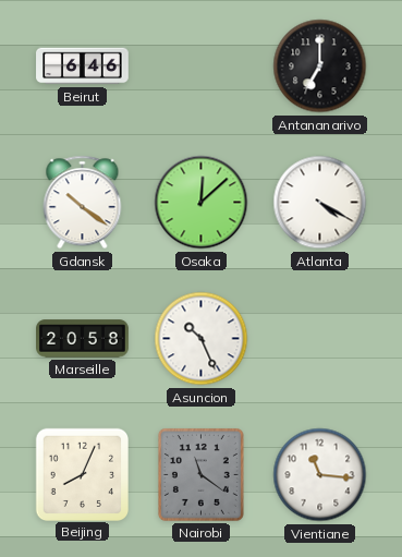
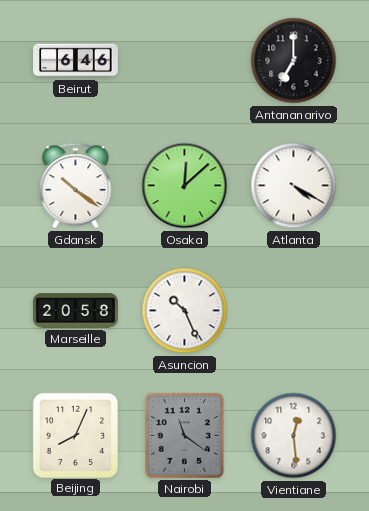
Vientiane: 11:16 -> 12:29
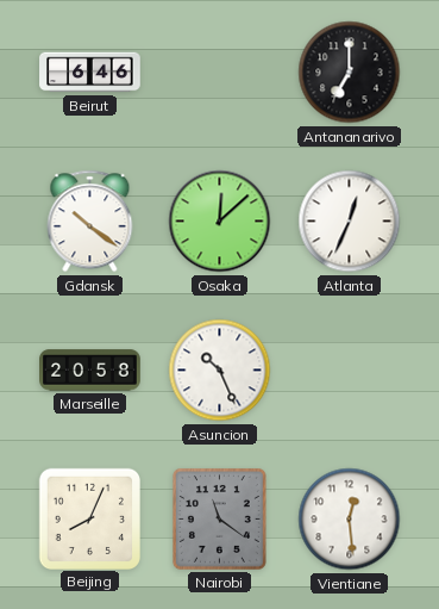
Atlanta: 4:20 -> 12:34
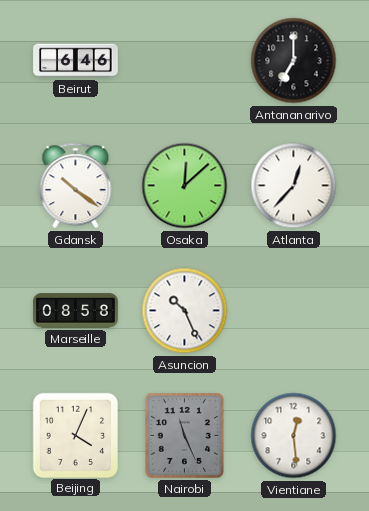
Atlanta: 12:34 -> 12:37
Marseille: 20:58 -> 08:58
Beijing: 8:04 -> 4:04
Nairobi: 11:21 -> 11:26
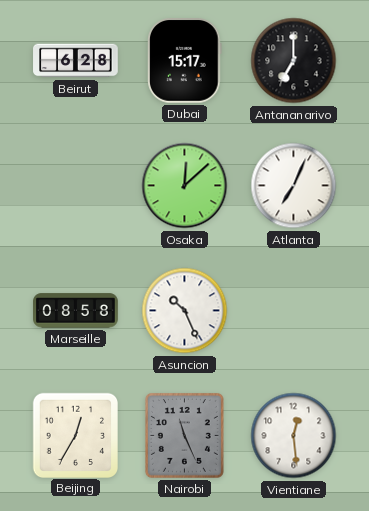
Beirut: 6:46 -> 6:28
Dubai: none -> 15:17
Gdansk: 10:21 -> none
Atlanta: 12:37 -> 7:04
Beijing: 4:04 -> 12:35
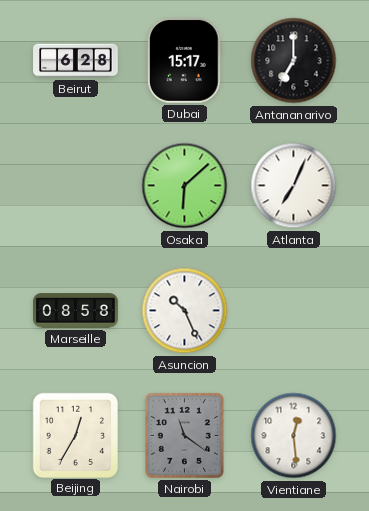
Osaka: 12:08 -> 6:08
Nairobi: 11:26 -> 11:21
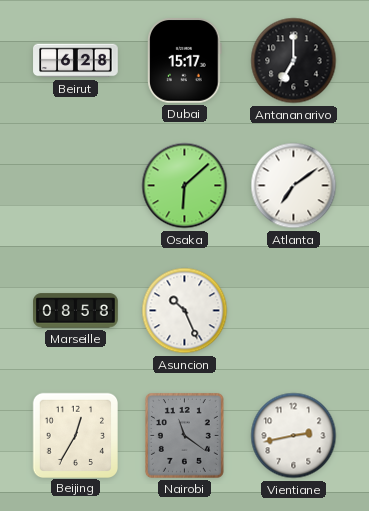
Atlanta: 7:04 -> 7:09
Vientiane: 12:29 -> 2:43
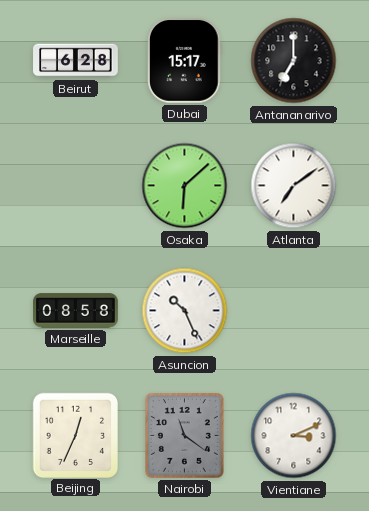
Beijing: 12:35 -> 12:34
Vientiane: 2:43 -> 3:11
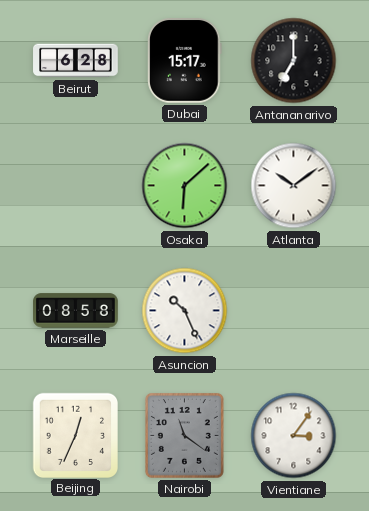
Atlanta: 7:09 -> 10:09
Vientiane: 3:11 -> 3:06
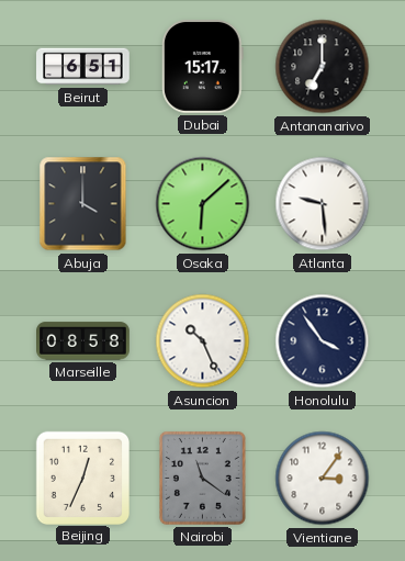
Beirut: 6:28 -> 6:51
Abuja: none -> 4:00
Atlanta: 10:09 -> 9:29
Honolulu: none -> 3:54
